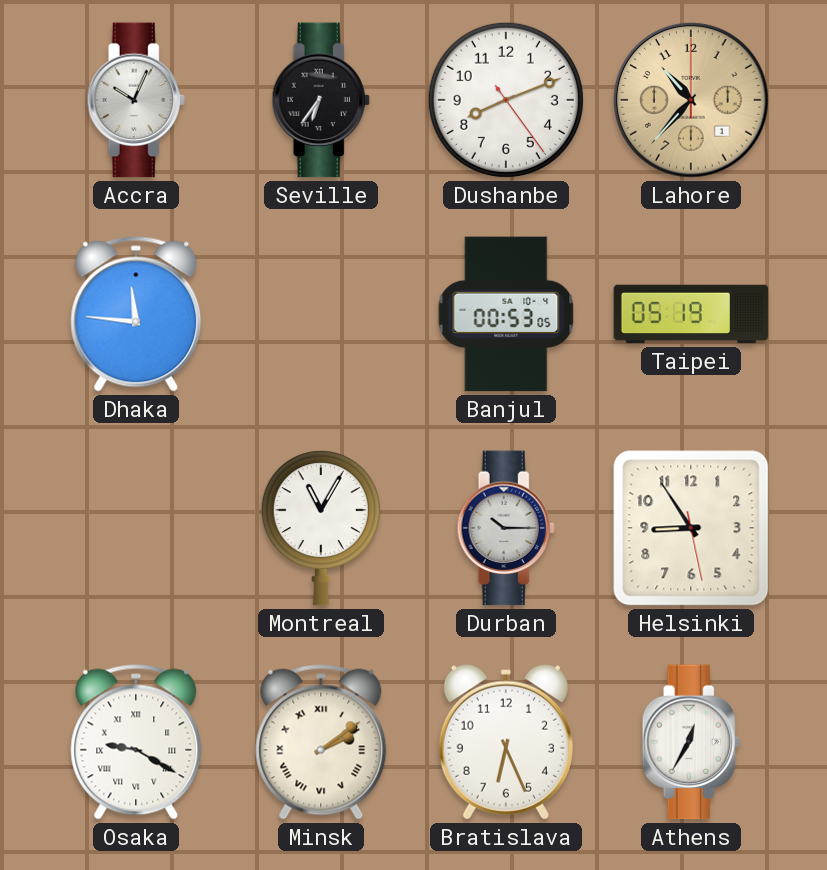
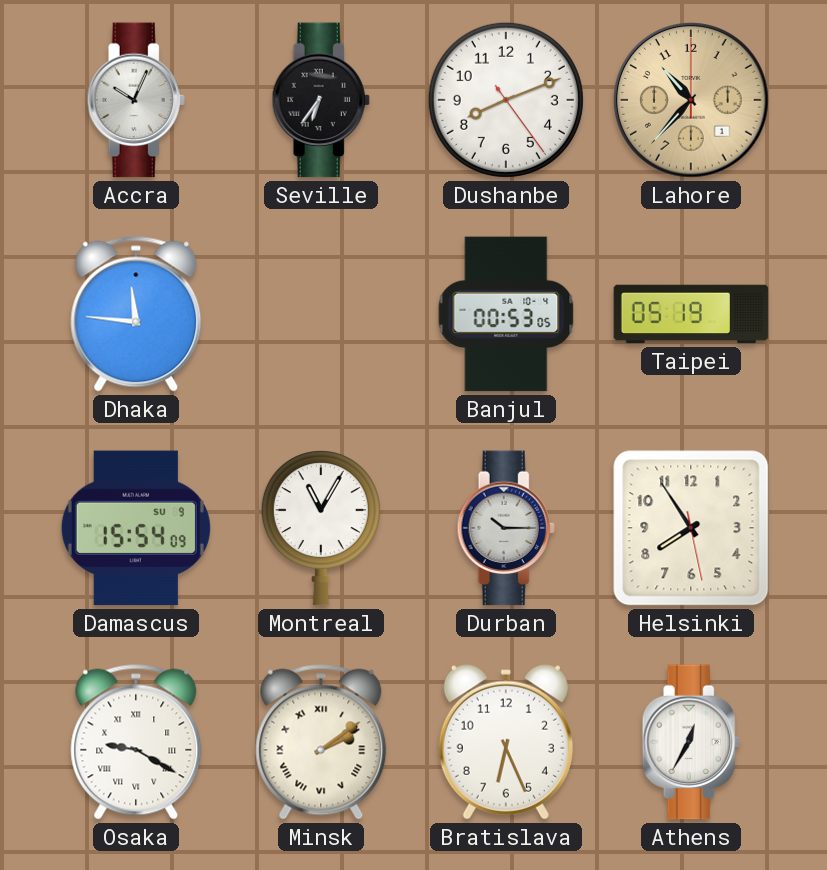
Damascus: none -> 15:54
Helsinki: 8:54 -> 7:54
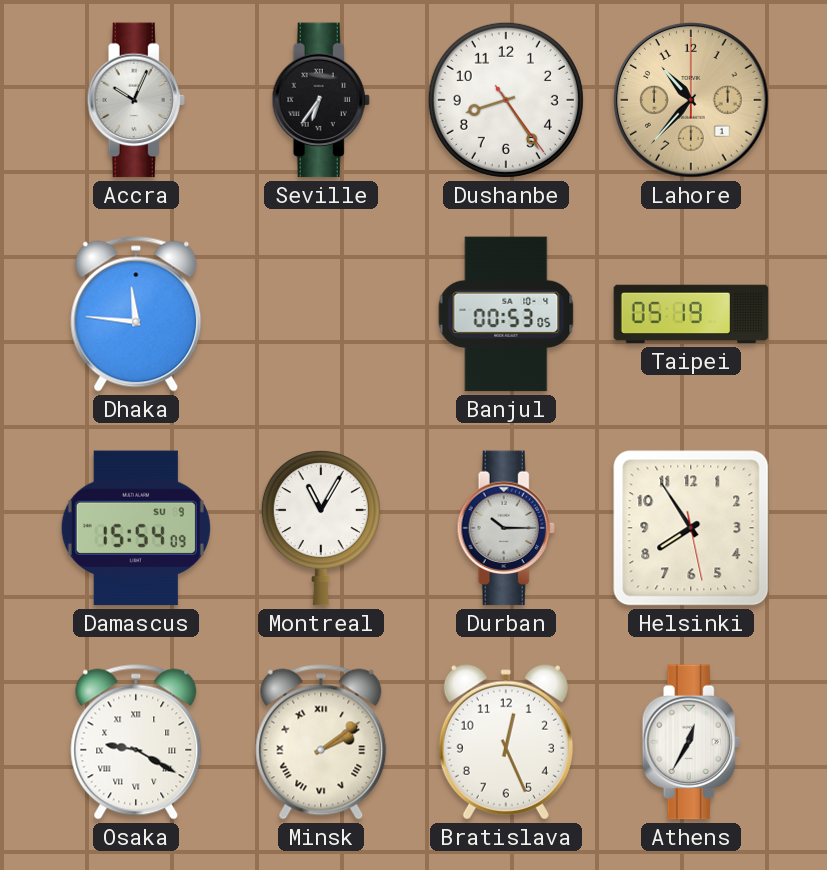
Dushanbe: 8:11 -> 8:24
Bratislava: 6:26 -> 12:26
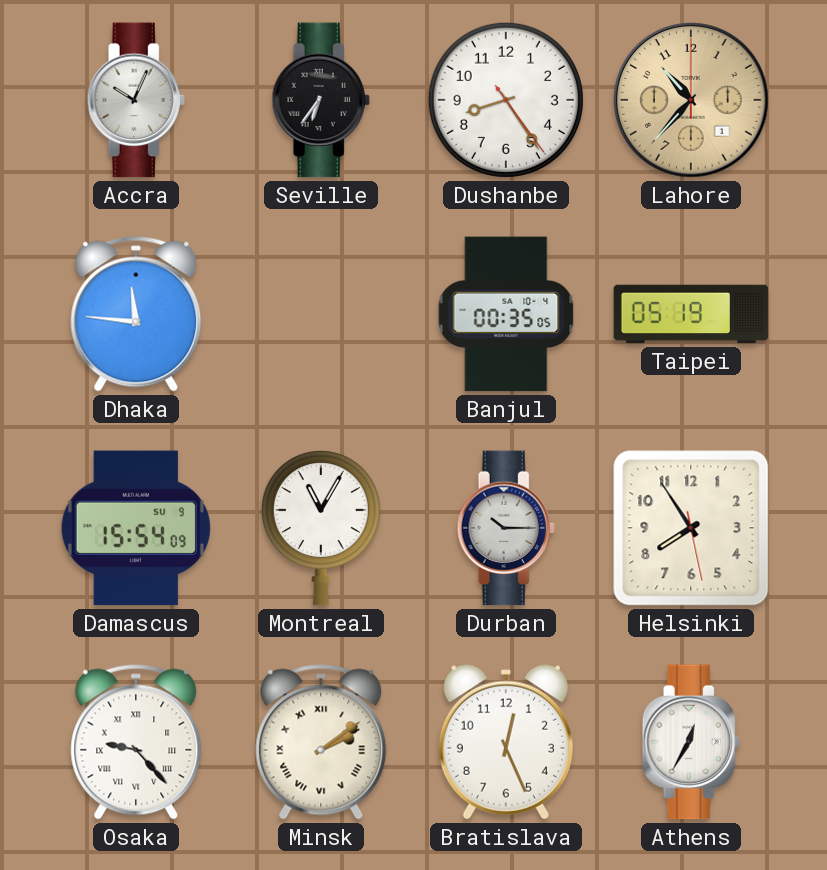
Banjul: 00:53 -> 00:35
Osaka: 9:20 -> 9:23
